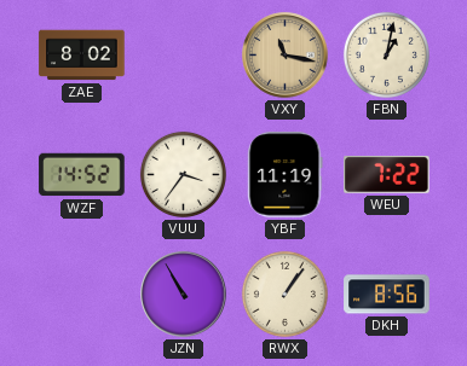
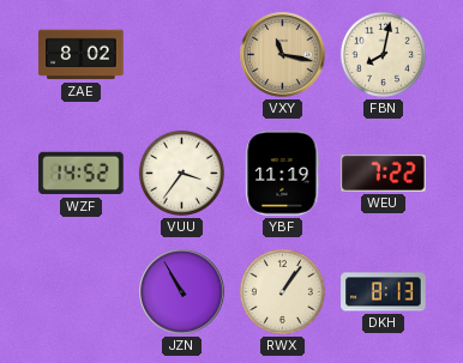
FBN: 1:02 -> 8:02
DKH: 8:56 -> 8:13
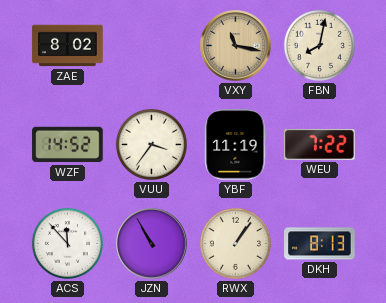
ACS: none -> 11:53
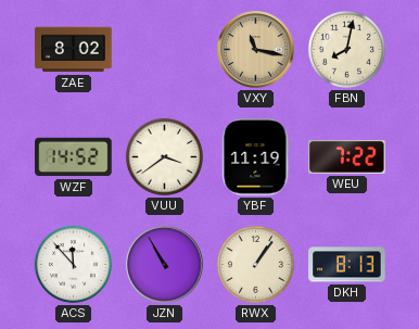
VUU: 3:36 -> 3:39
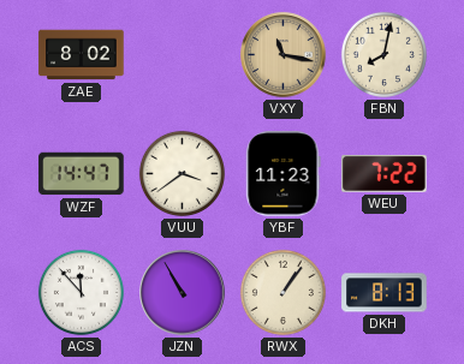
WZF: 14:52 -> 14:47
YBF: 11:19 -> 11:23
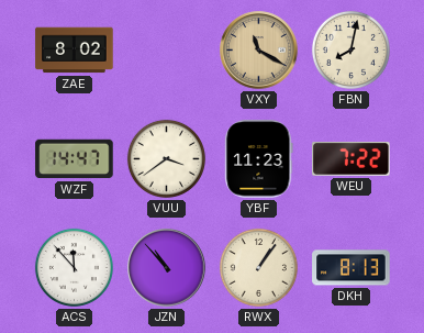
VXY: 11:17 -> 11:20
JZN: 10:55 -> 10:53
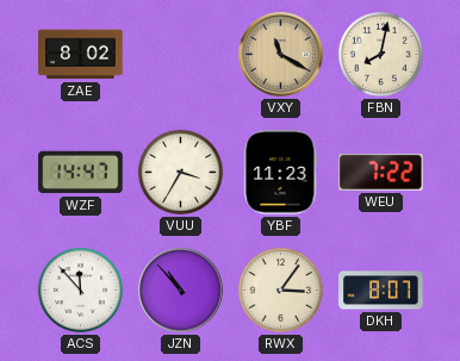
VUU: 3:39 -> 3:35
RWX: 1:06 -> 3:06
DKH: 8:13 -> 8:07
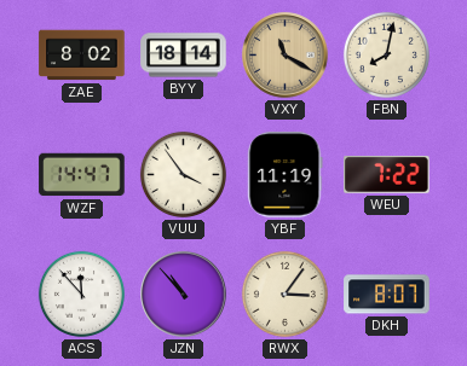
BYY: none -> 18:14
VUU: 3:35 -> 3:54
YBF: 11:23 -> 11:19
